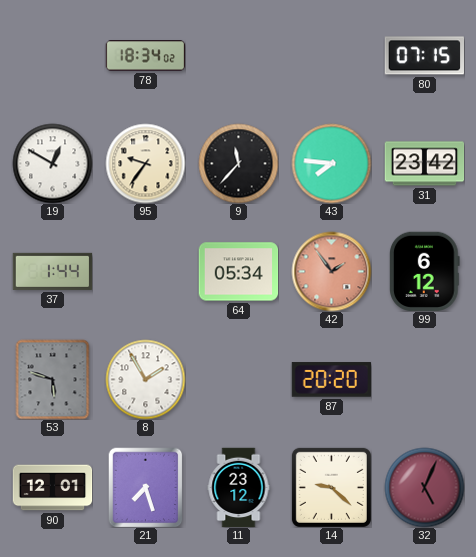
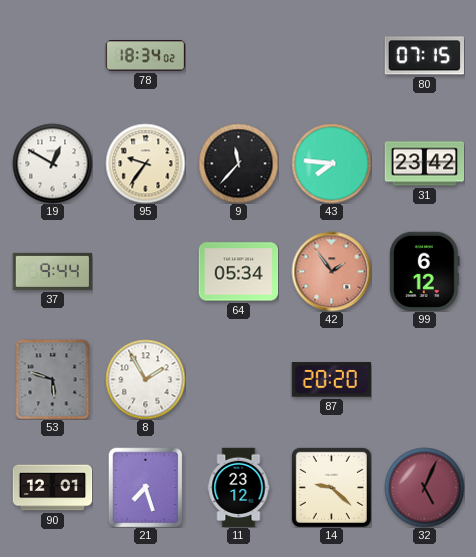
37: 1:44 -> 9:44
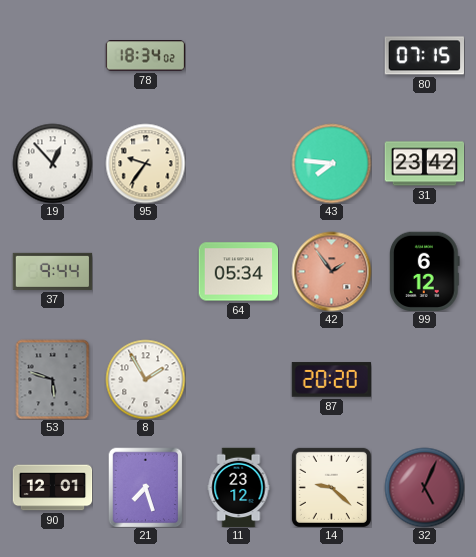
19: 12:50 -> 12:53
9: 11:37 -> none
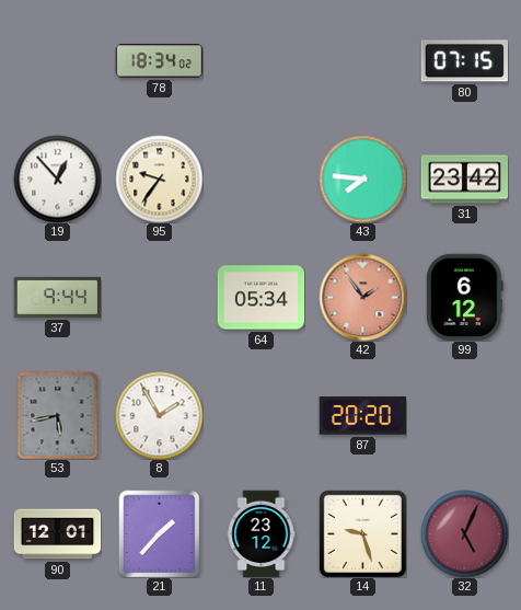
53: 5:48 -> 5:43
21: 7:27 -> 1:37
14: 9:22 -> 9:27
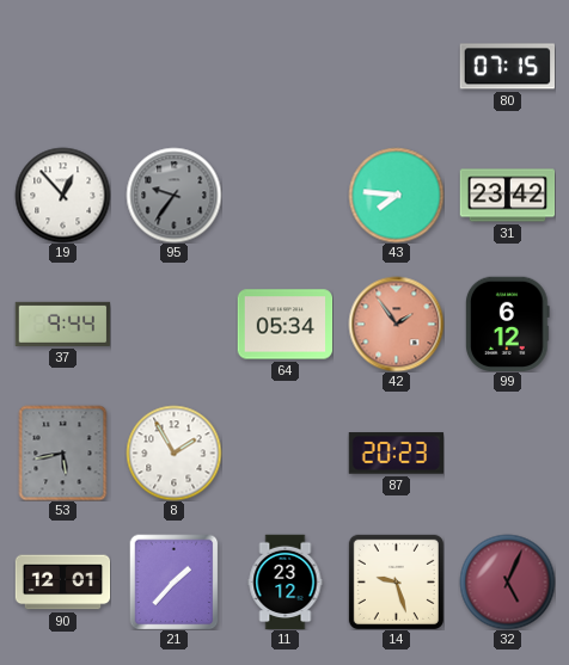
78: 18:34 -> none
95 dial: cream -> grey
87: 20:20 -> 20:23
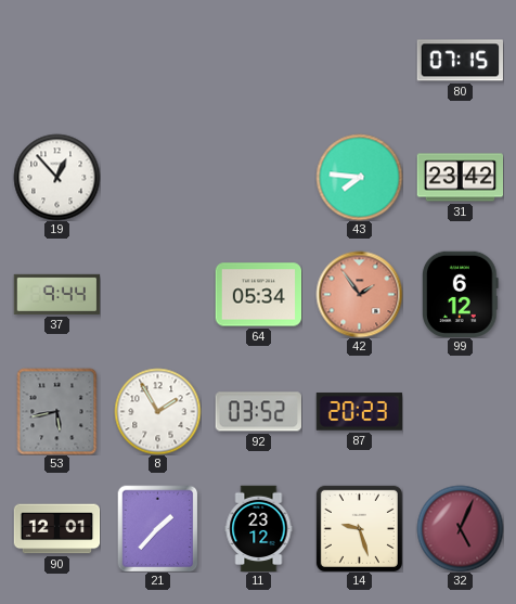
95: 9:36 -> none
92: none -> 03:52
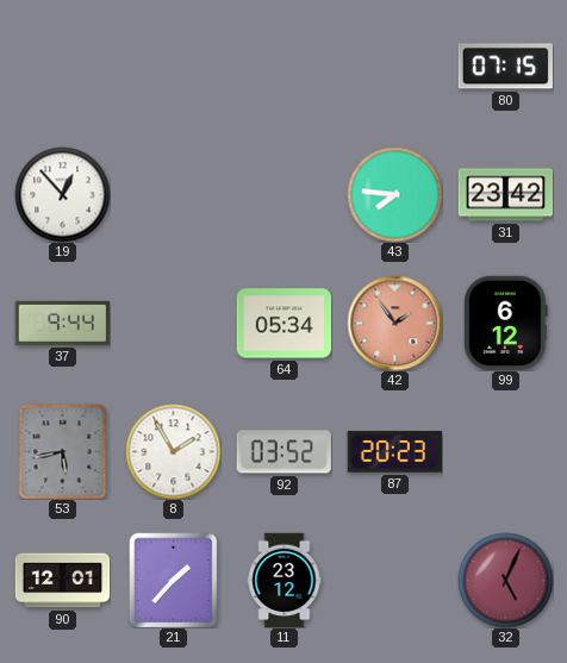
14: 9:27 -> none
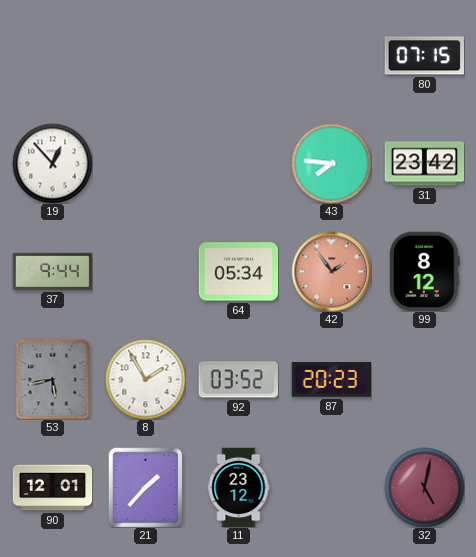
99: 6:12 -> 8:12
32: 5:04 -> 5:02
